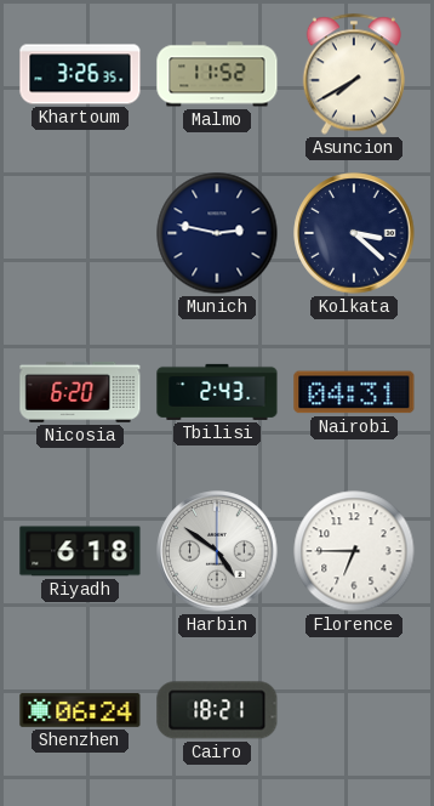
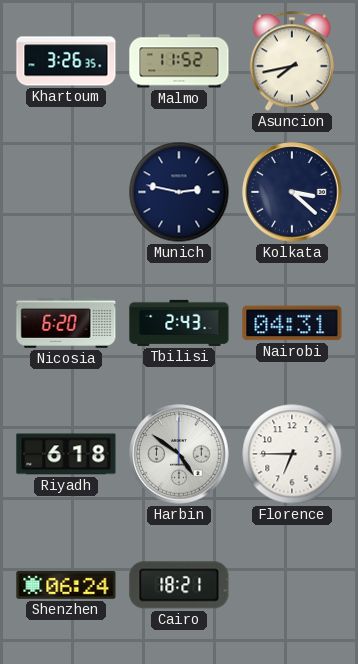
Asuncion: 7:40 -> 7:43
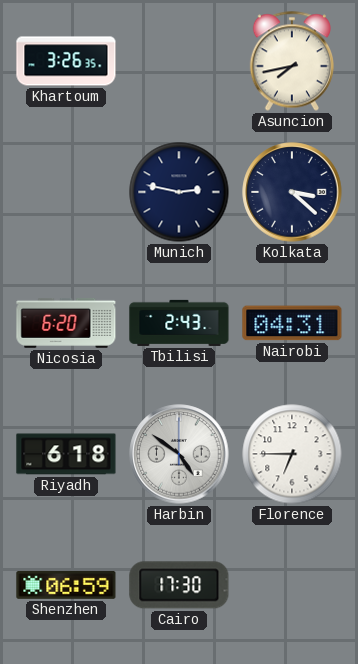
Malmo: 11:52 -> none
Shenzhen: 06:24 -> 06:59
Cairo: 18:21 -> 17:30
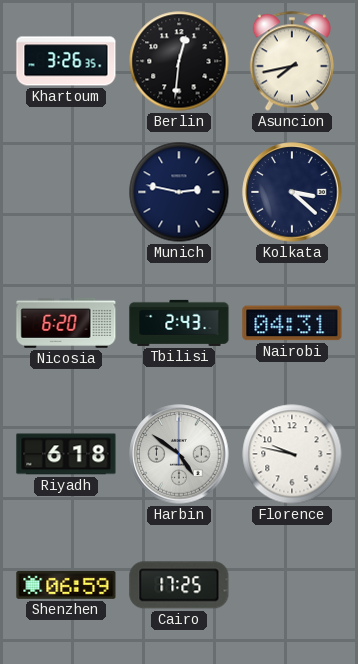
Berlin: none -> 12:31
Florence: 6:45 -> 9:47
Cairo: 17:30 -> 17:25
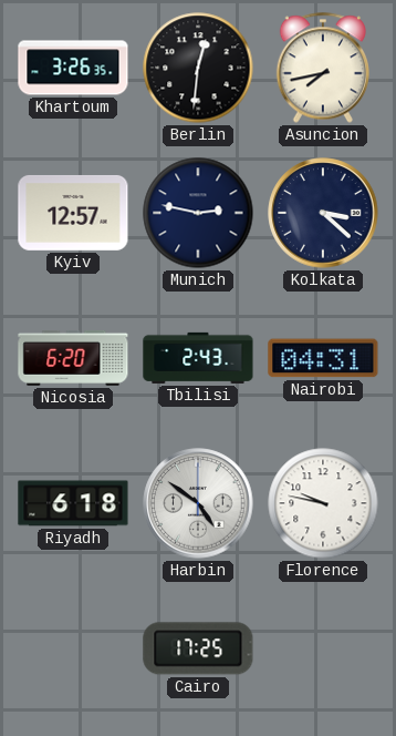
Kyiv: none -> 12:57
Shenzhen: 06:59 -> none
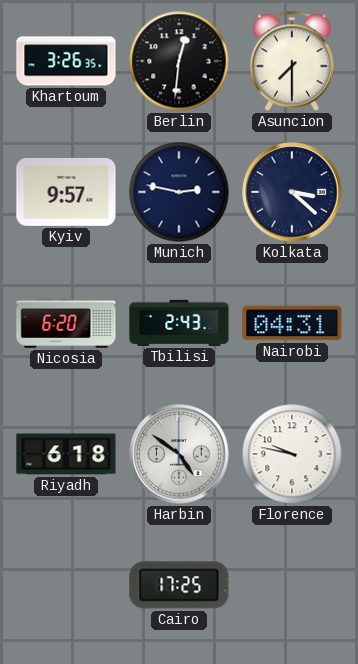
Asuncion: 7:43 -> 7:30
Kyiv: 12:57 -> 9:57
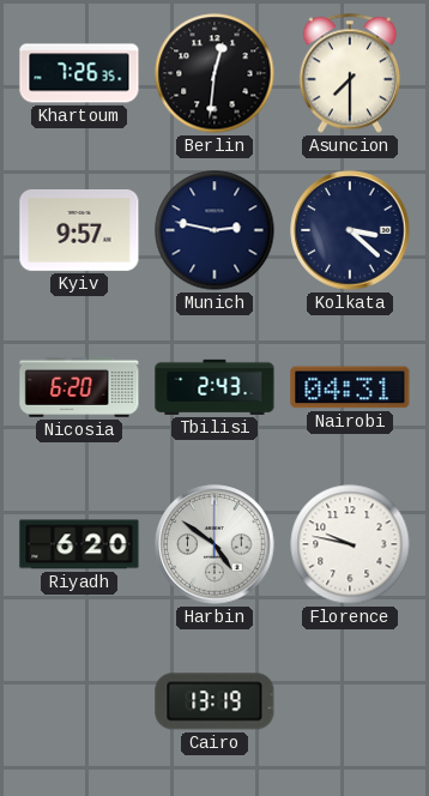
Khartoum: 3:26 -> 7:26
Riyadh: 6:18 -> 6:20
Cairo: 17:25 -> 13:19
